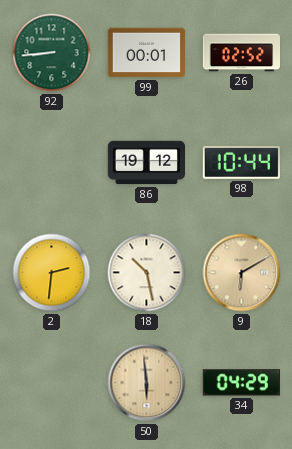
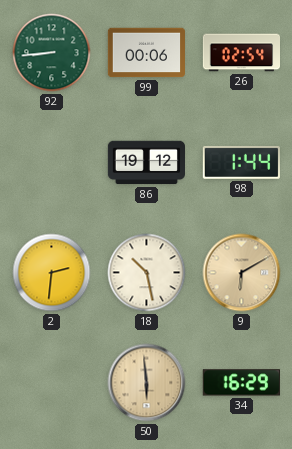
99: 00:01 -> 00:06
26: 02:52 -> 02:54
98: 10:44 -> 1:44
34: 04:29 -> 16:29
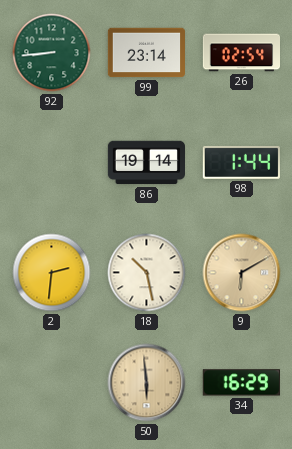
99: 00:06 -> 23:14
86: 19:12 -> 19:14
